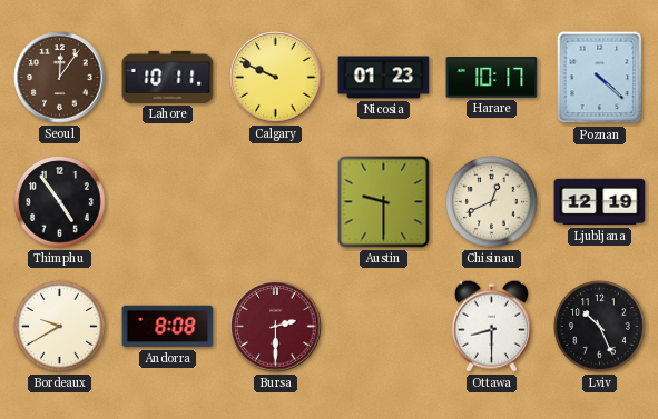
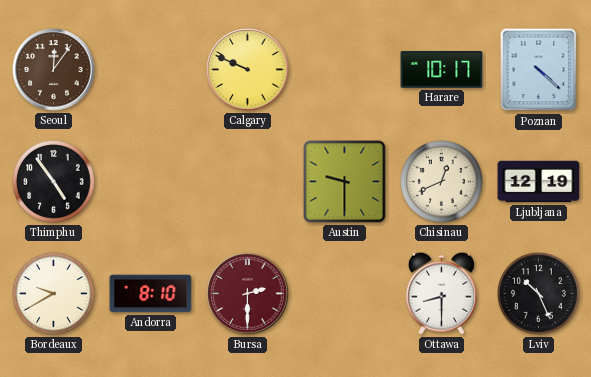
Lahore: 10:11 -> none
Nicosia: 01:23 -> none
Andorra: 8:08 -> 8:10
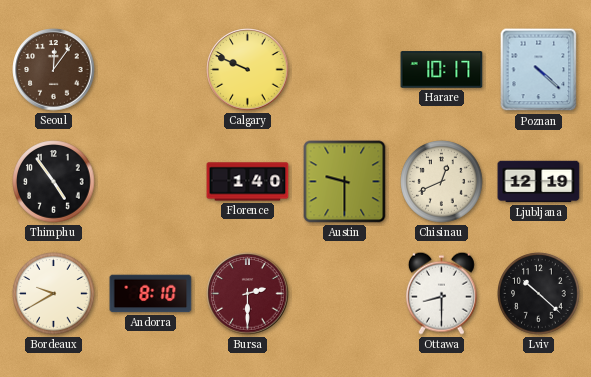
Florence: none -> 1:40
Lviv: 10:26 -> 10:22
